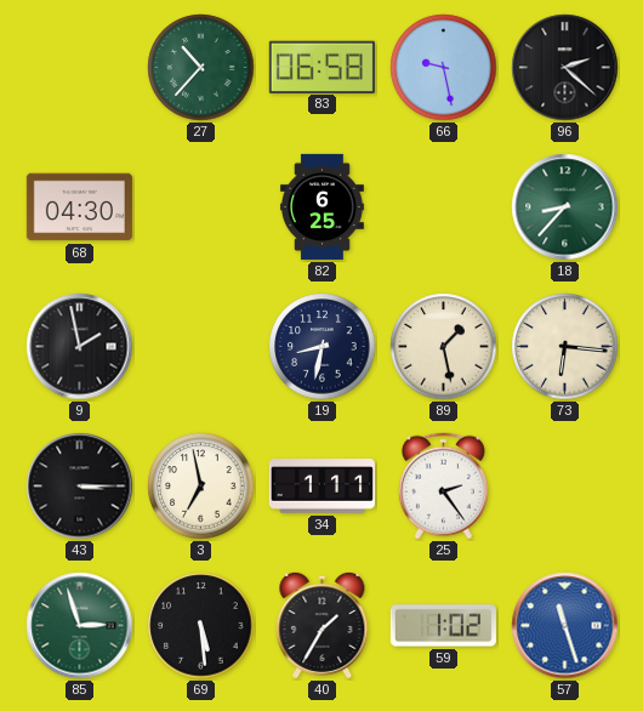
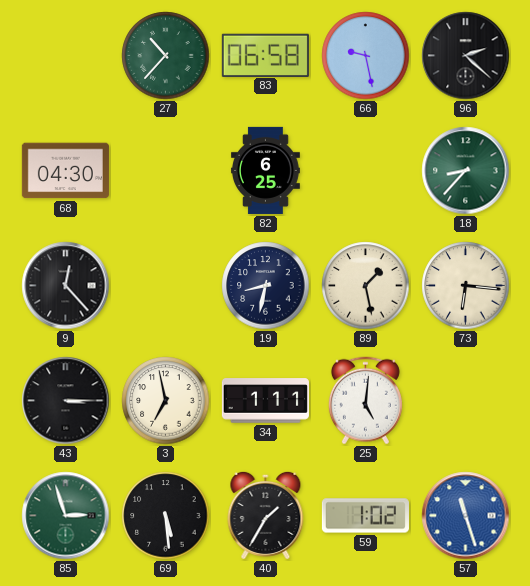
9: 1:58 -> 12:23
25: 2:24 -> 5:01
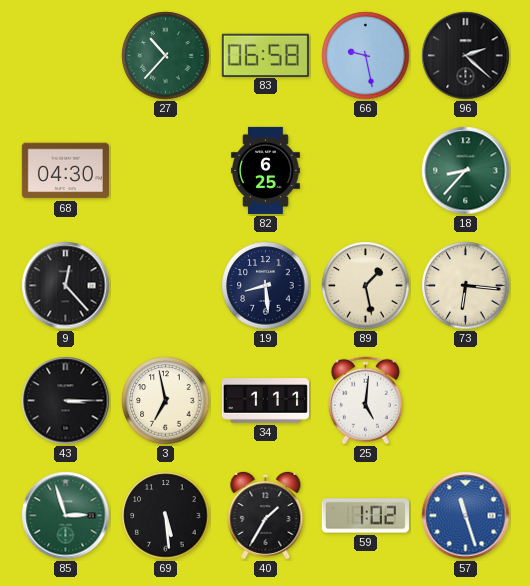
19: 8:32 -> 8:29
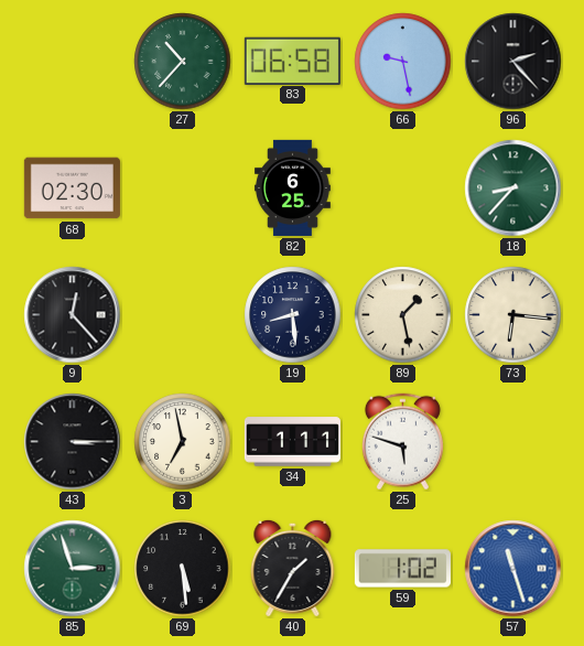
96: 2:22 -> 2:23
68: 04:30 -> 02:30
25: 5:01 -> 5:48
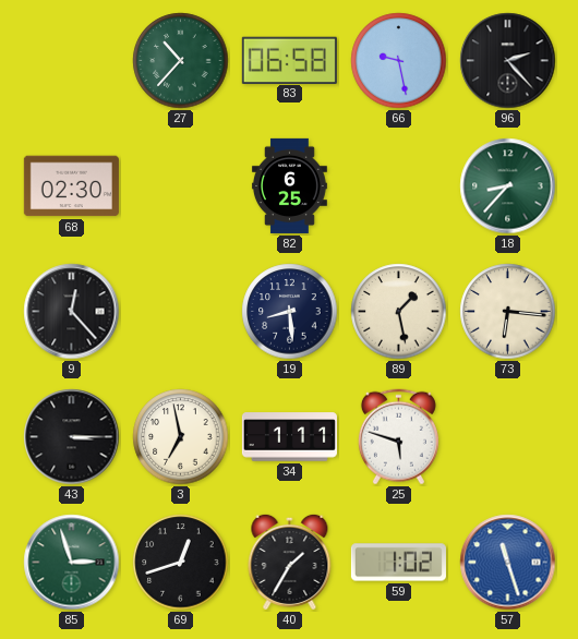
69: 5:29 -> 12:42
